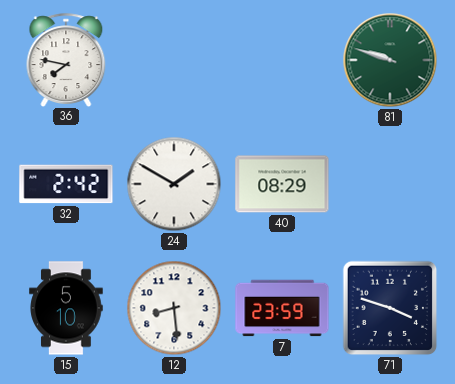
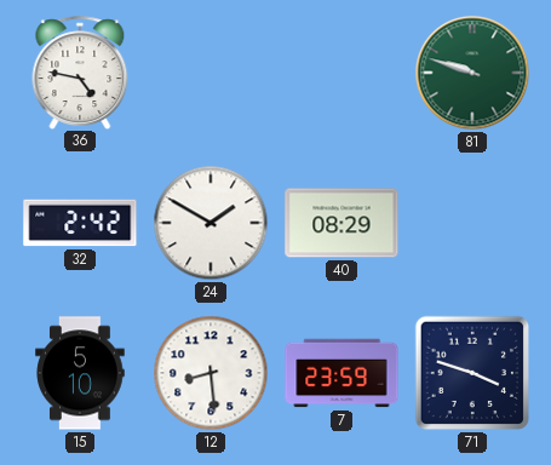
36: 7:47 -> 4:47
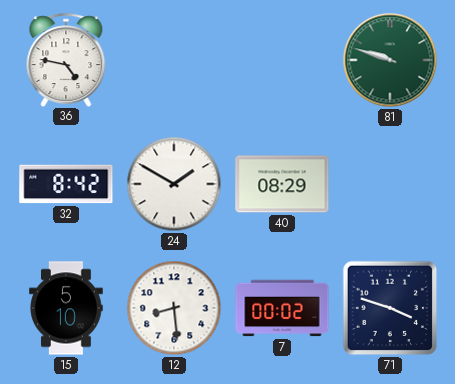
32: 2:42 -> 8:42
7: 23:59 -> 00:02
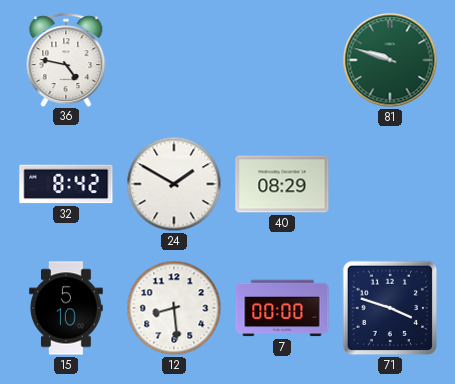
7: 00:02 -> 00:00
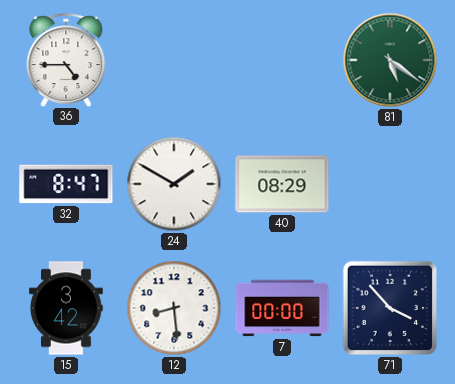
36: 4:47 -> 4:45
81: 9:48 -> 5:21
32: 8:42 -> 8:47
15: 5:10 -> 3:42
71: 3:48 -> 3:53
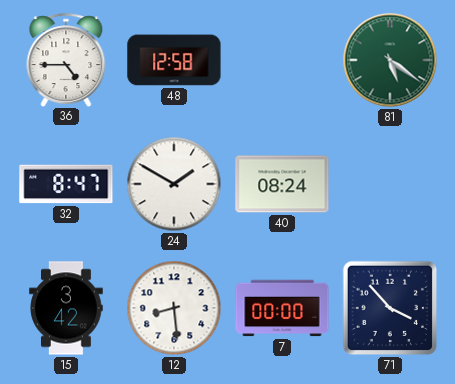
48: none -> 12:58
40: 08:29 -> 08:24
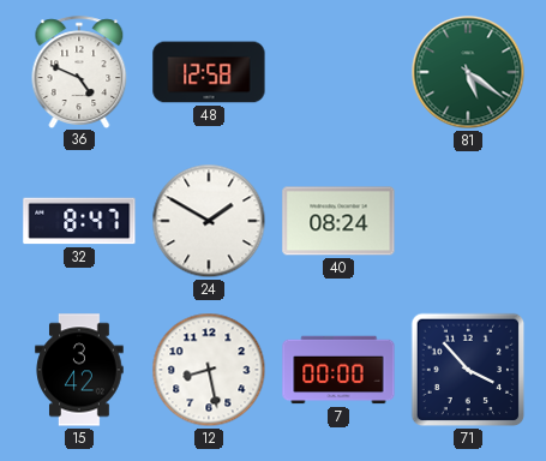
36: 4:45 -> 4:49
12: 8:29 -> 8:28
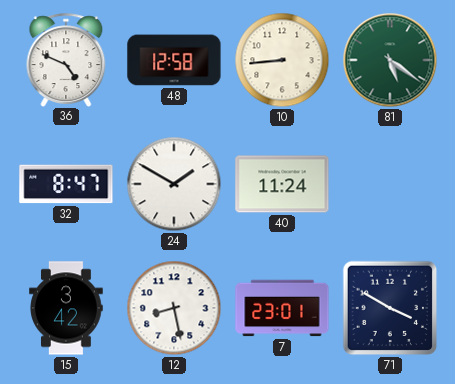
10: none -> 8:44
40: 08:24 -> 11:24
7: 00:00 -> 23:01
71: 3:53 -> 3:50
